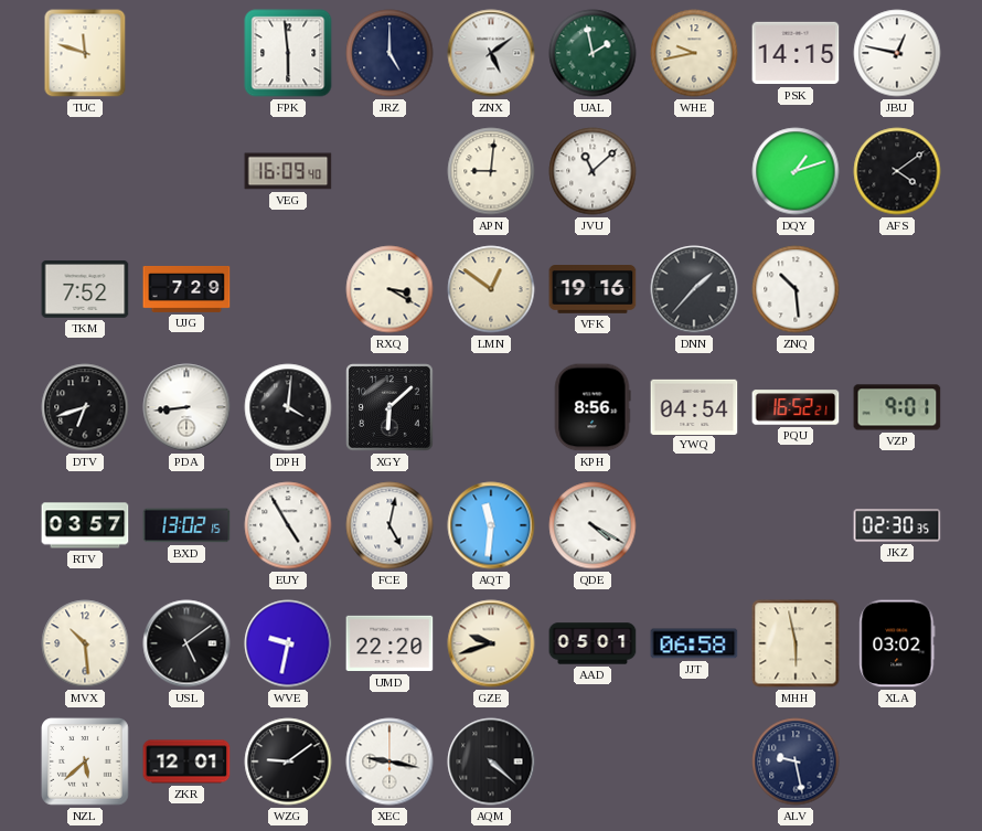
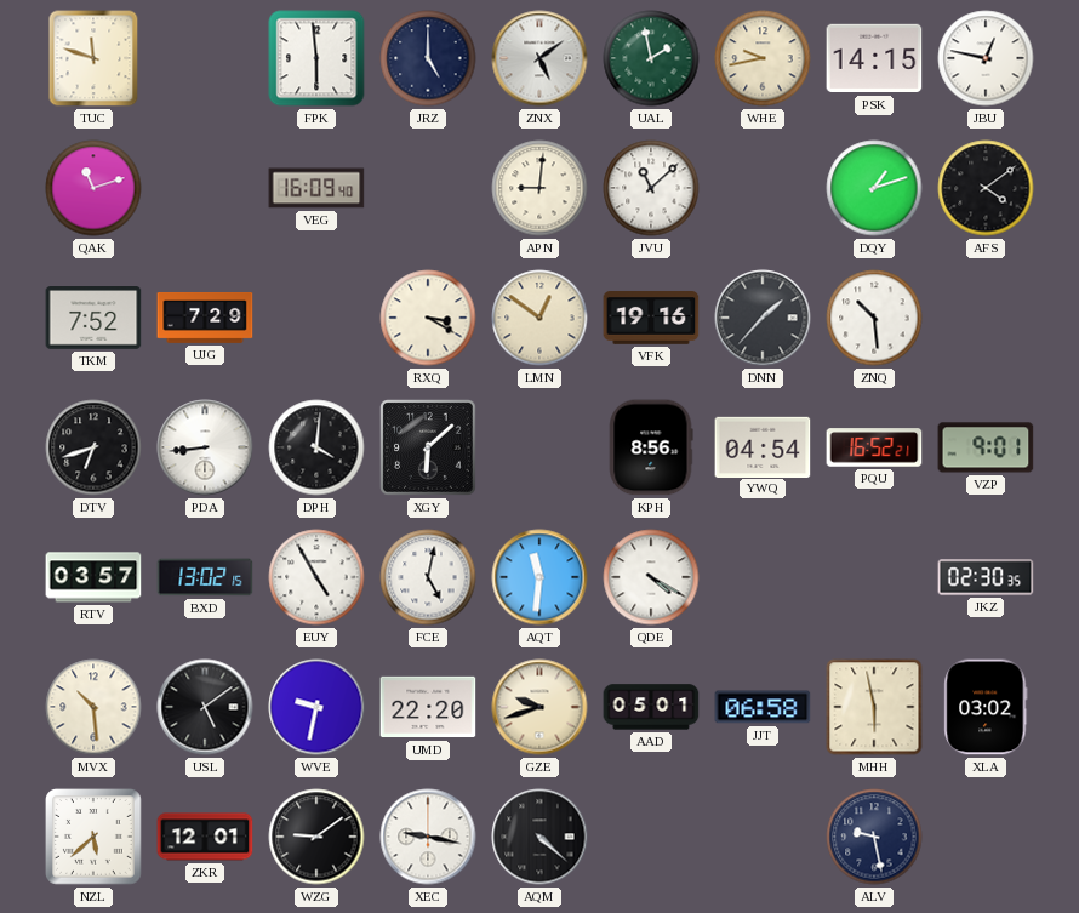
QAK: none -> 11:12
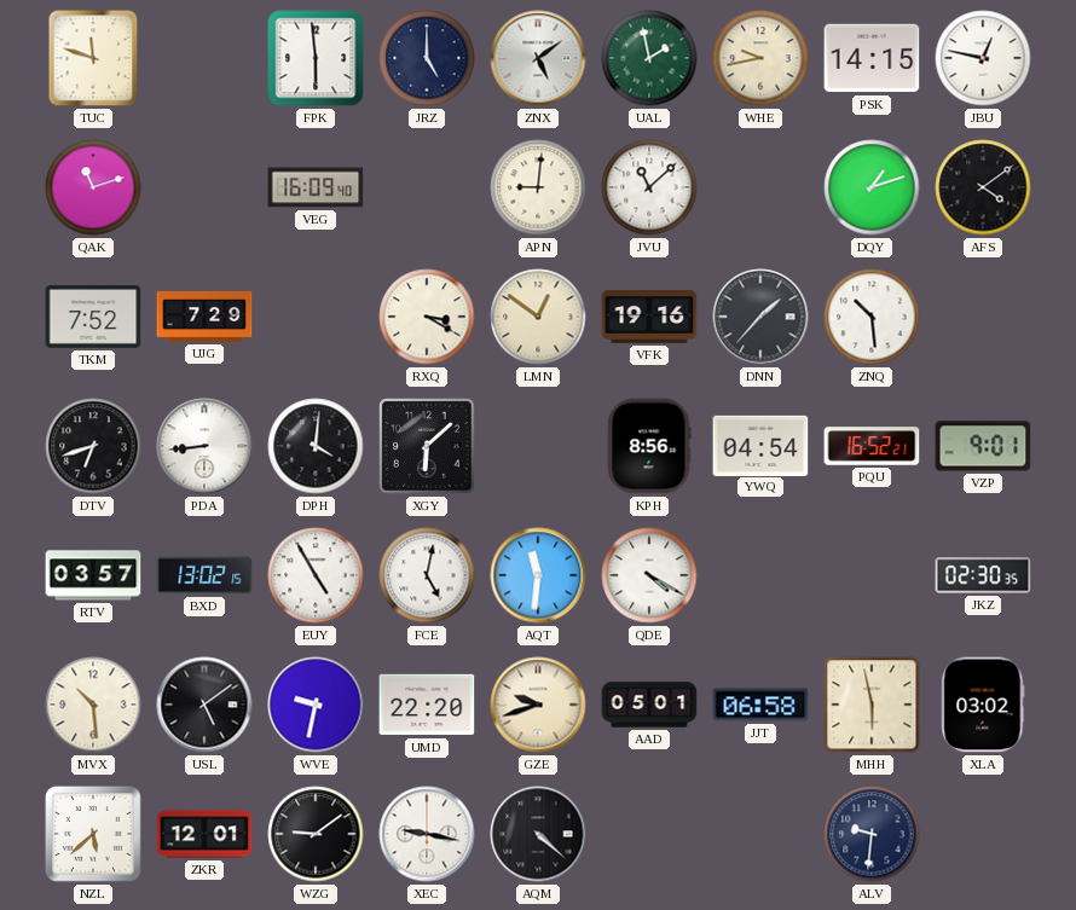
ALV: 9:28 -> 9:31
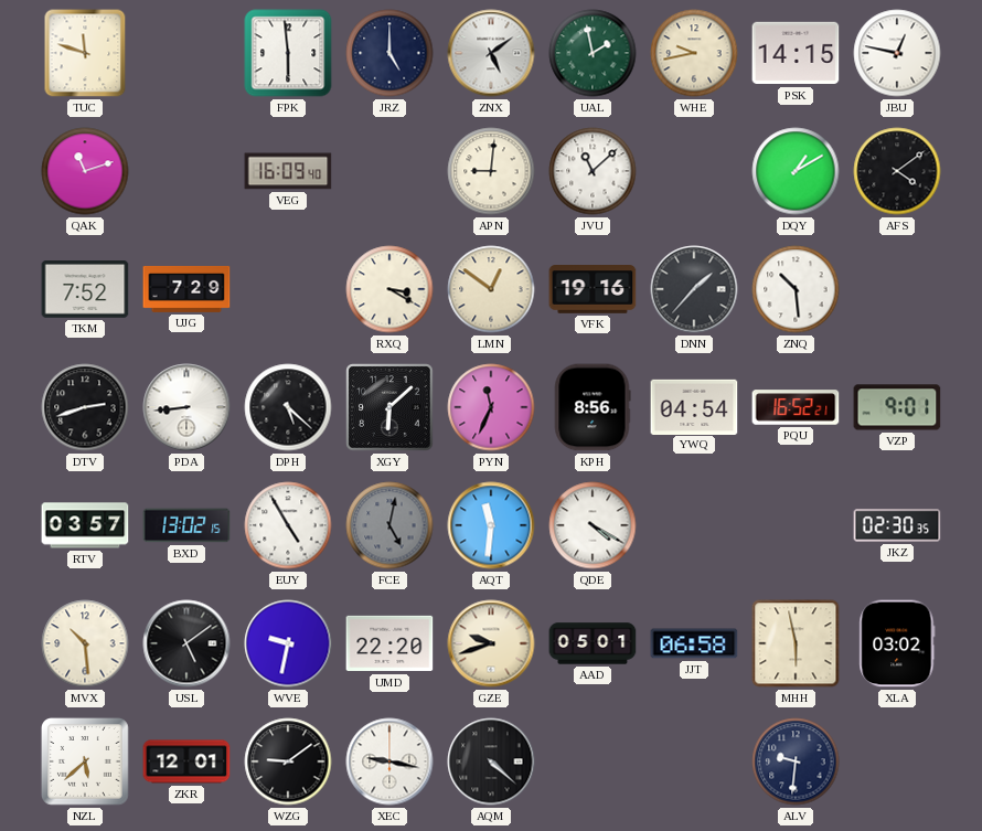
DQY: 1:12 -> 1:10
DTV: 6:42 -> 2:42
DPH: 4:01 -> 5:22
PYN: none -> 11:34
FCE dial: white -> grey
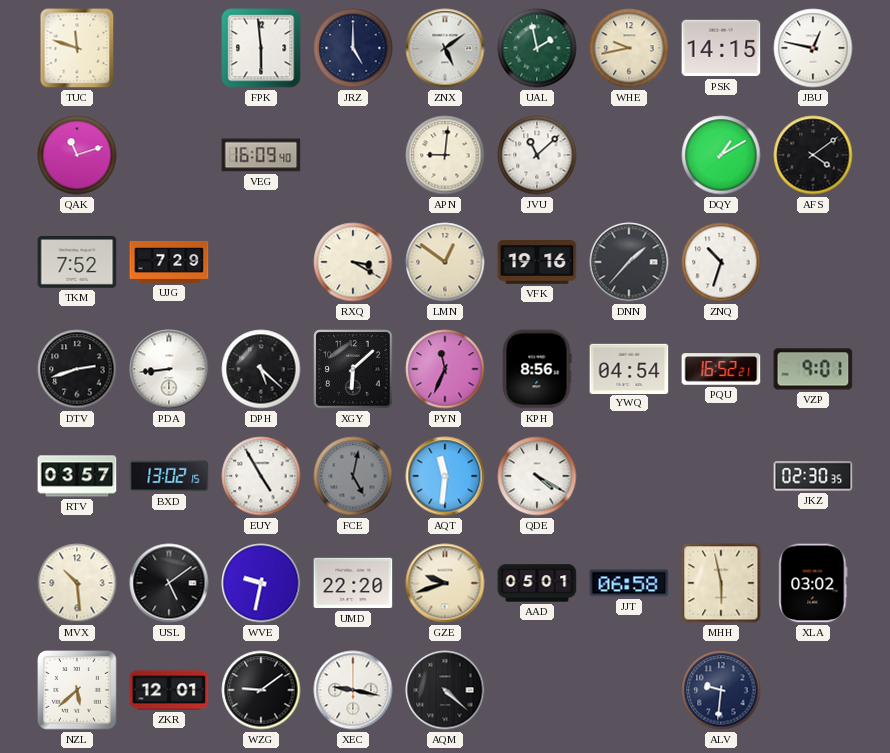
ZNQ: 10:29 -> 10:33
